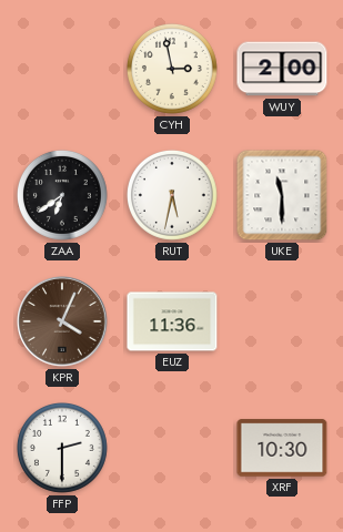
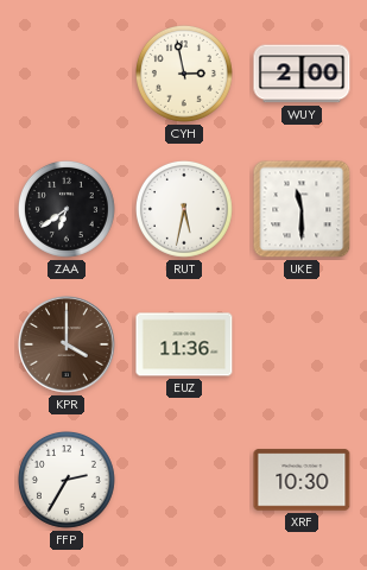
KPR: 4:04 -> 4:00
FFP: 2:30 -> 2:35
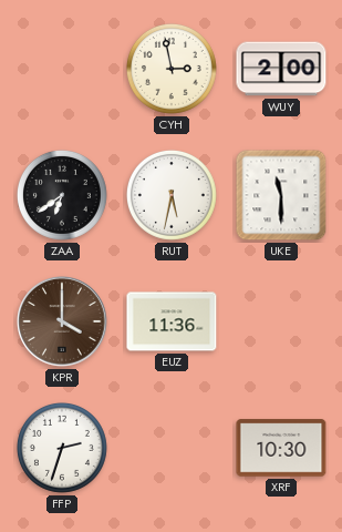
FFP: 2:35 -> 2:33
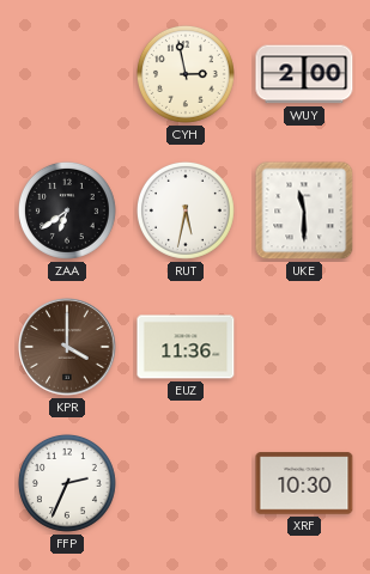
FFP: 2:33 -> 2:34
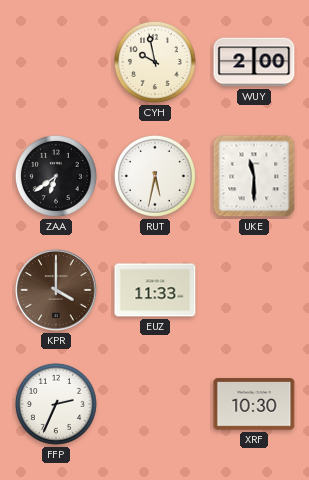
CYH: 2:58 -> 9:58
EUZ: 11:36 -> 11:33
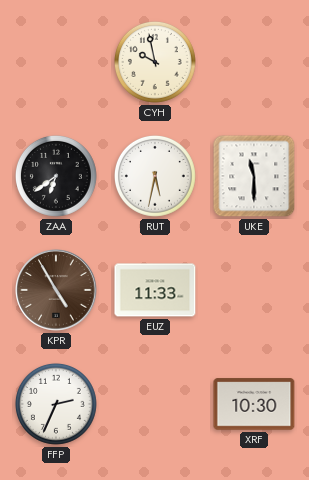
WUY: 2:00 -> none
KPR: 4:00 -> 4:55
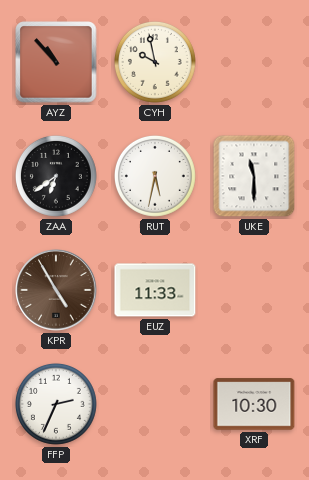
AYZ: none -> 10:53
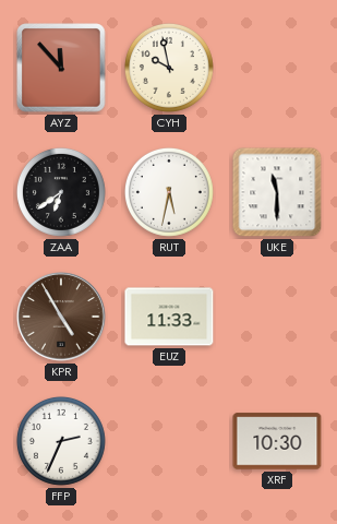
AYZ: 10:53 -> 11:53
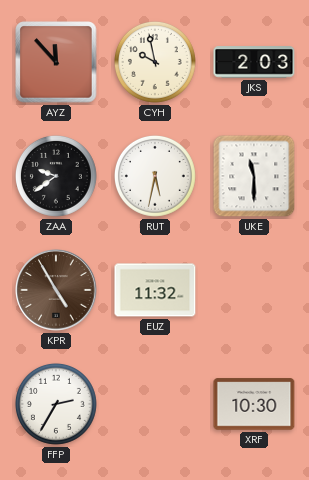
JKS: none -> 2:03
ZAA: 6:39 -> 9:39
EUZ: 11:33 -> 11:32
FFP: 2:34 -> 2:35
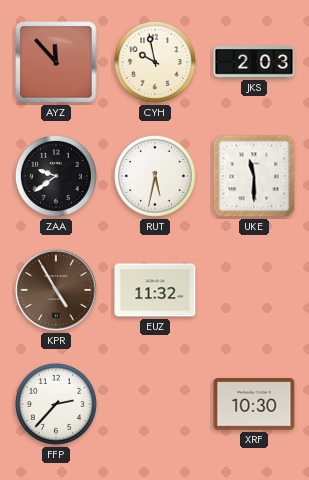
FFP: 2:35 -> 2:37
